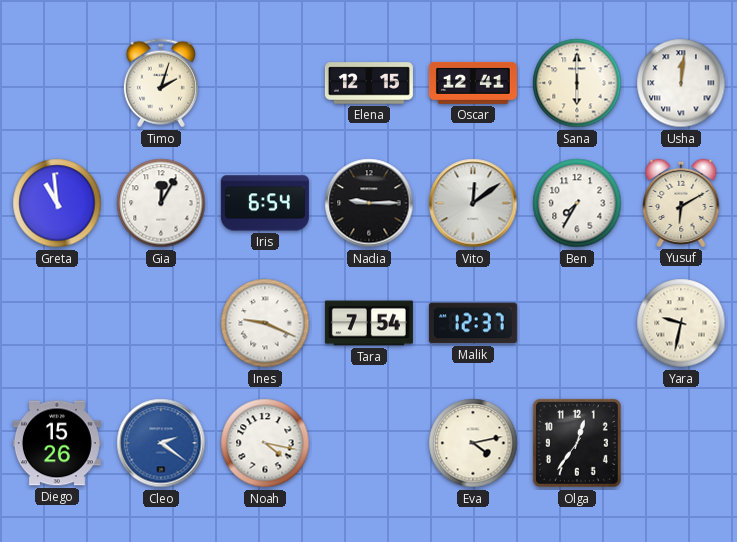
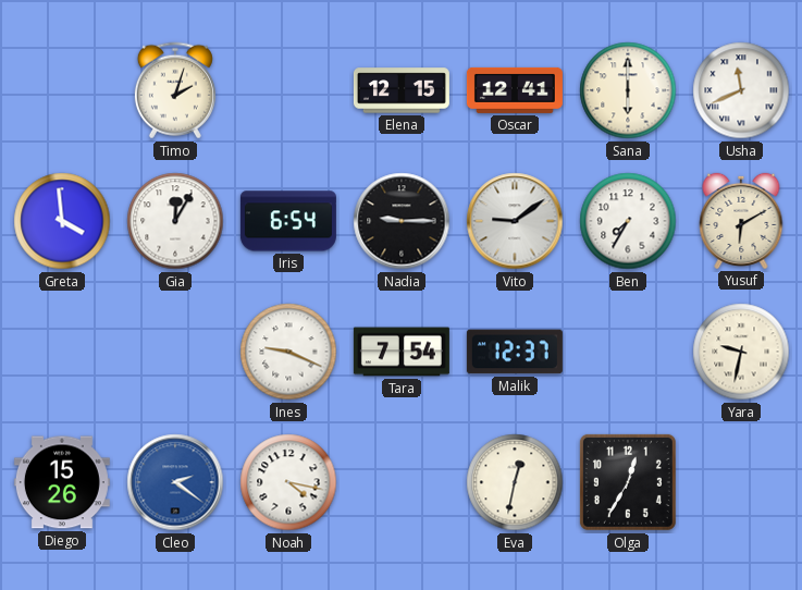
Usha: 12:01 -> 11:41
Greta: 10:59 -> 3:59
Vito: 12:09 -> 9:09
Eva: 4:13 -> 12:32
Olga: 12:36 -> 12:35
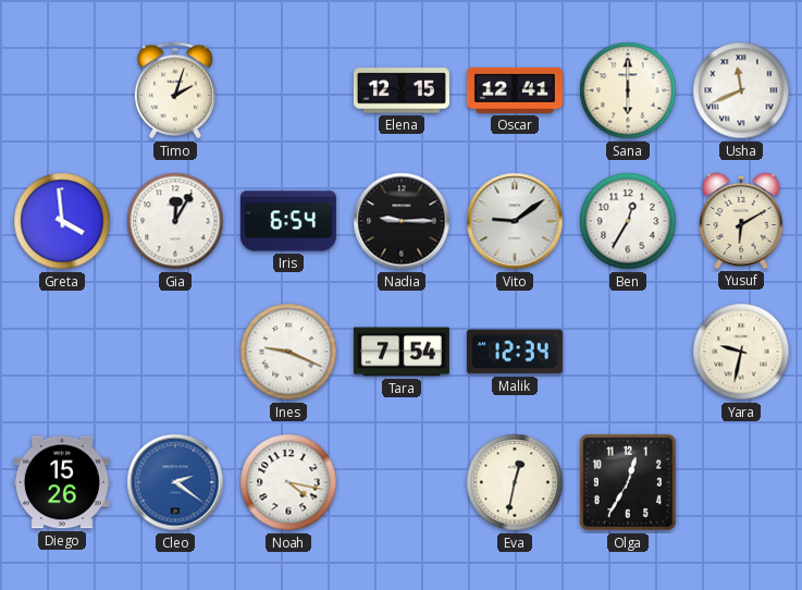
Ben: 7:35 -> 12:35
Malik: 12:37 -> 12:34
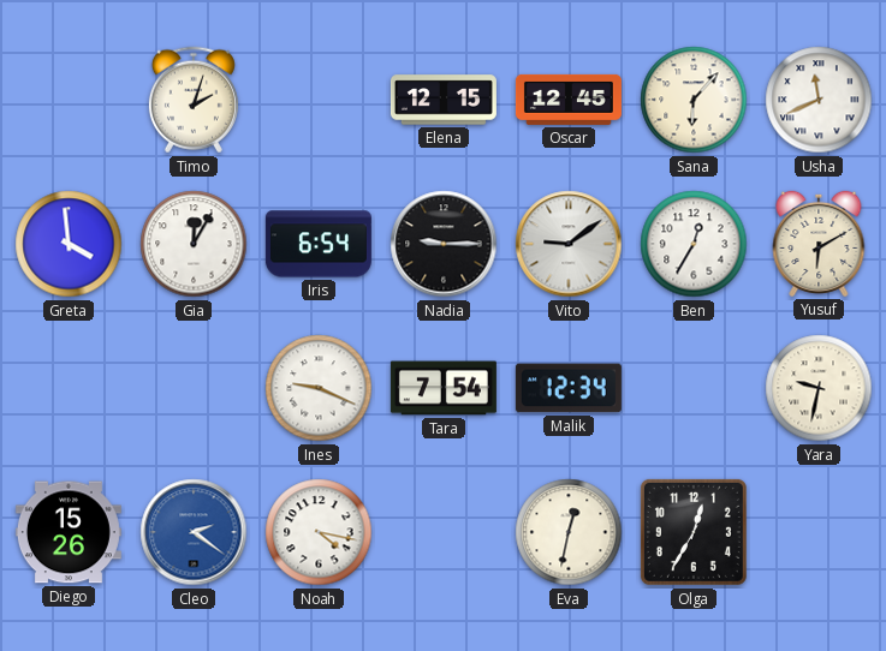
Oscar: 12:41 -> 12:45
Sana: 6:00 -> 6:07
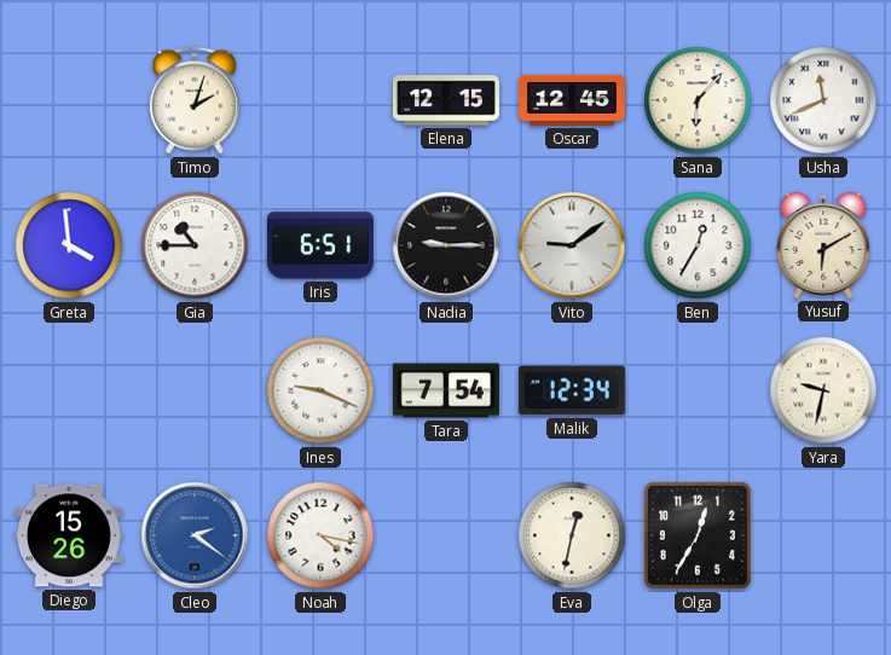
Gia: 12:05 -> 10:45
Iris: 6:54 -> 6:51
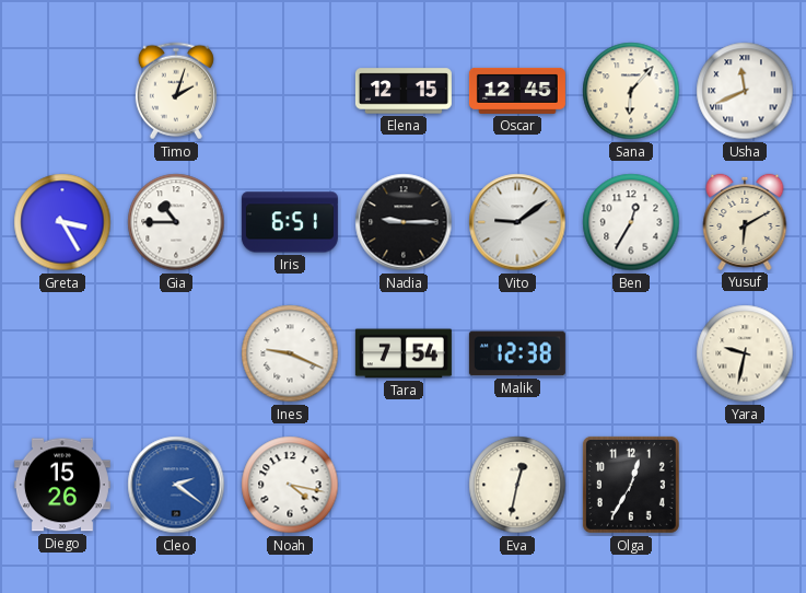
Greta: 3:59 -> 3:25
Malik: 12:34 -> 12:38
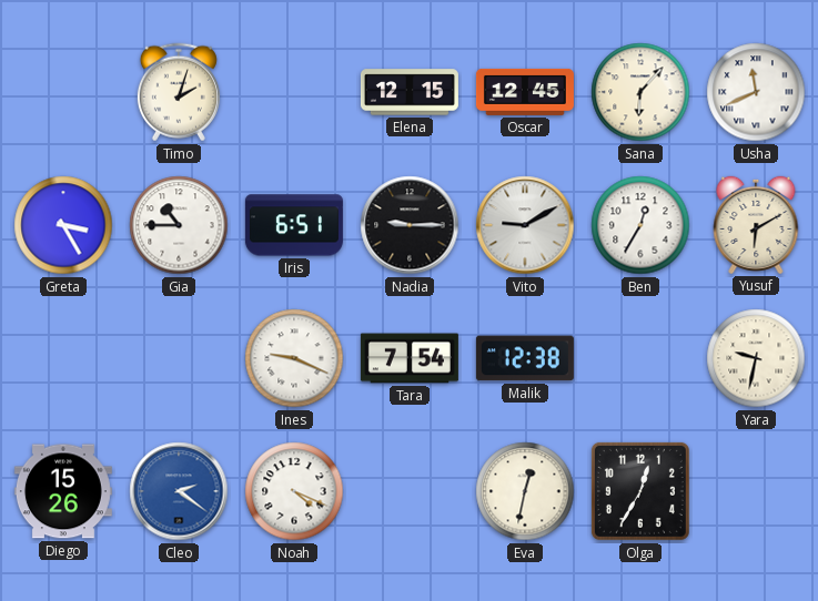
Vito: 9:09 -> 9:10
Noah: 4:17 -> 4:19
